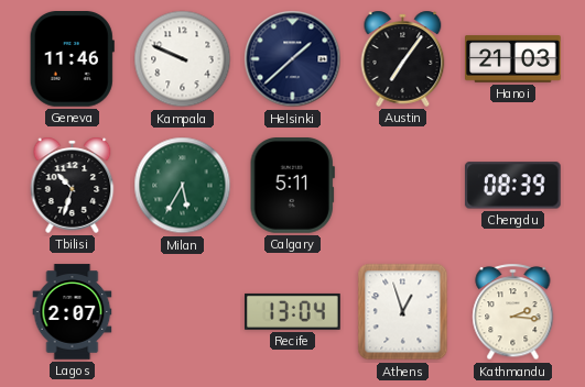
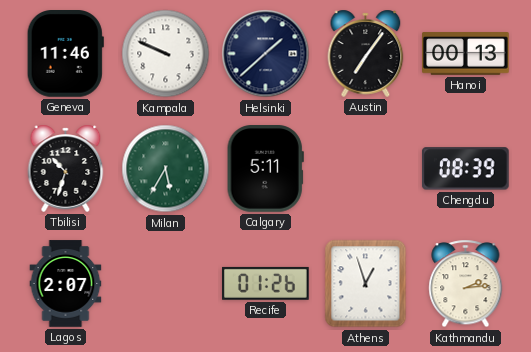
Hanoi: 21:03 -> 00:13
Recife: 13:04 -> 01:26
Kathmandu: 2:16 -> 2:14
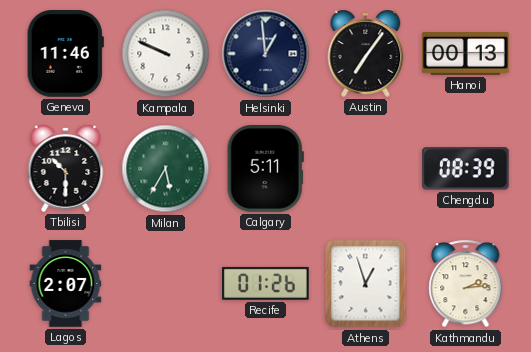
Helsinki: 1:38 -> 12:59
Tbilisi: 10:33 -> 10:30
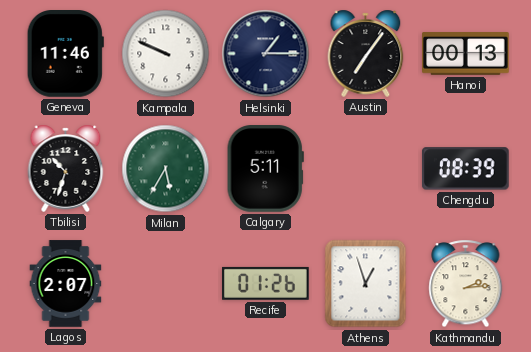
Helsinki: 12:59 -> 1:15
Tbilisi: 10:30 -> 10:33
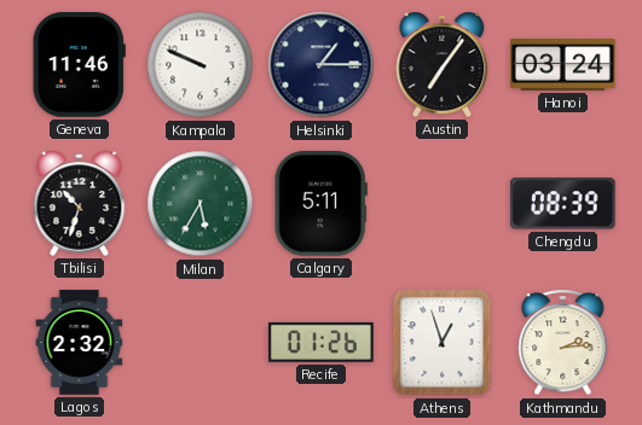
Hanoi: 00:13 -> 03:24
Lagos: 2:07 -> 2:32
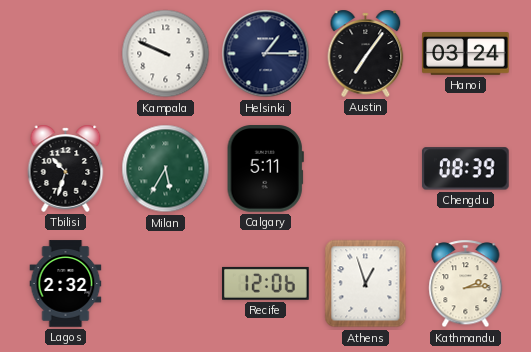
Geneva: 11:46 -> none
Recife: 01:26 -> 12:06
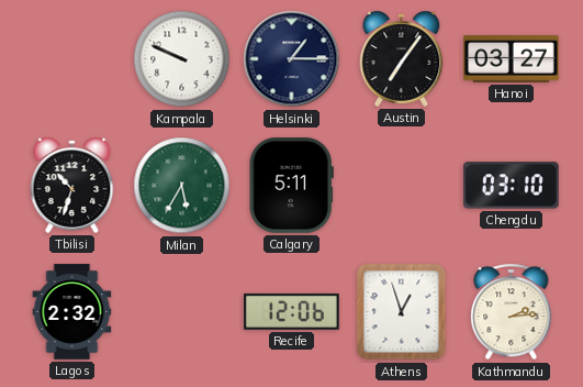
Hanoi: 03:24 -> 03:27
Chengdu: 08:39 -> 03:10
